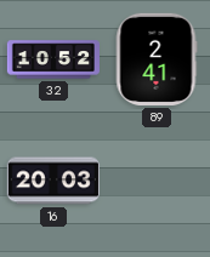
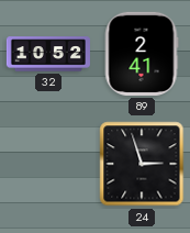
16: 20:03 -> none
24: none -> 2:57
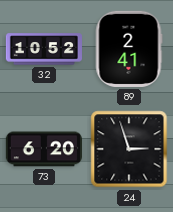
73: none -> 6:20
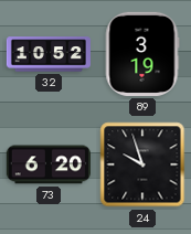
89: 2:41 -> 3:19
24: 2:57 -> 9:57
